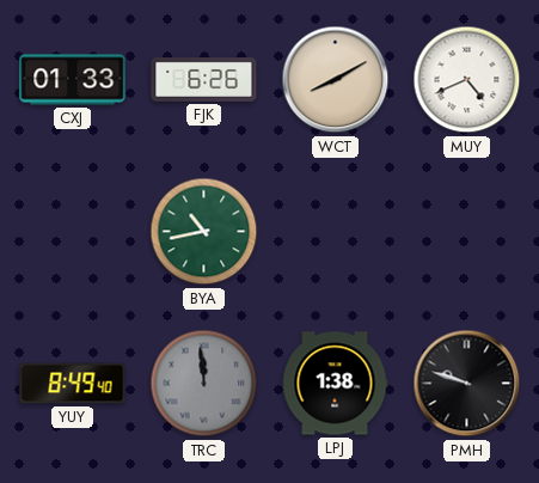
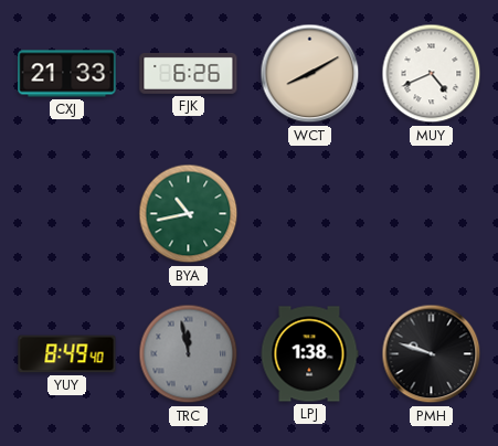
CXJ: 01:33 -> 21:33
TRC: 11:59 -> 11:58
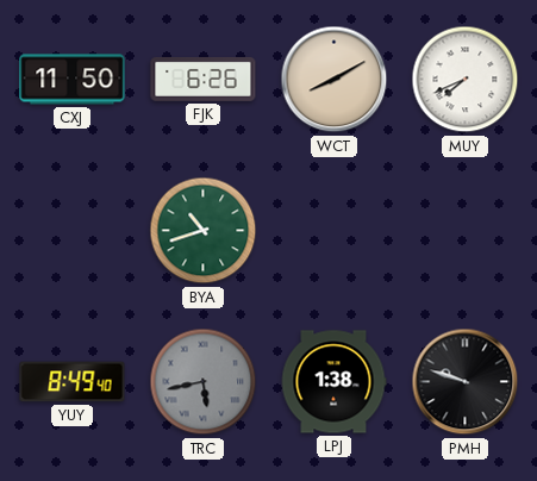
CXJ: 21:33 -> 11:50
MUY: 4:41 -> 7:41
BYA: 10:43 -> 10:42
TRC: 11:58 -> 5:43
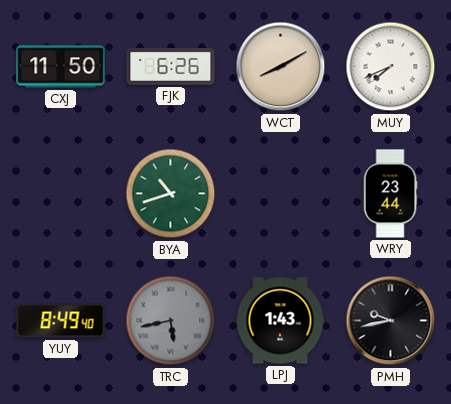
WRY: none -> 23:44
LPJ: 1:38 -> 1:43
PMH: 9:48 -> 9:43
